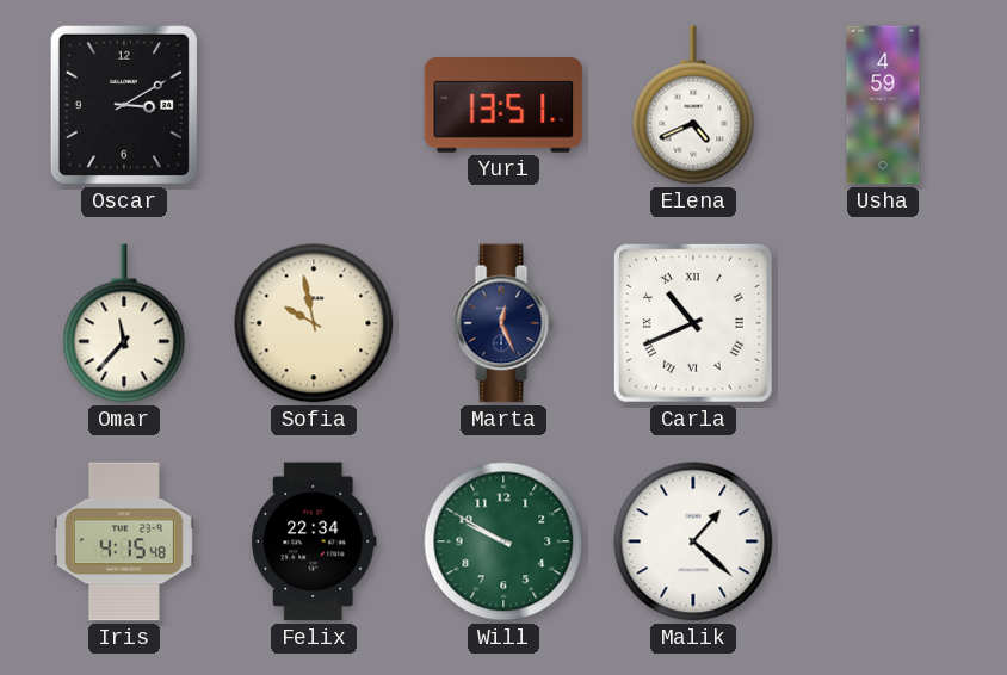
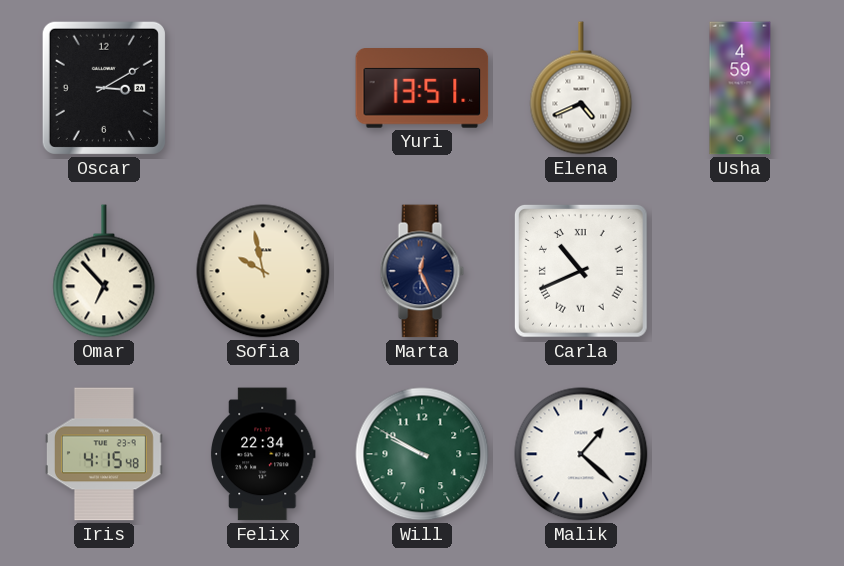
Omar: 11:37 -> 6:53
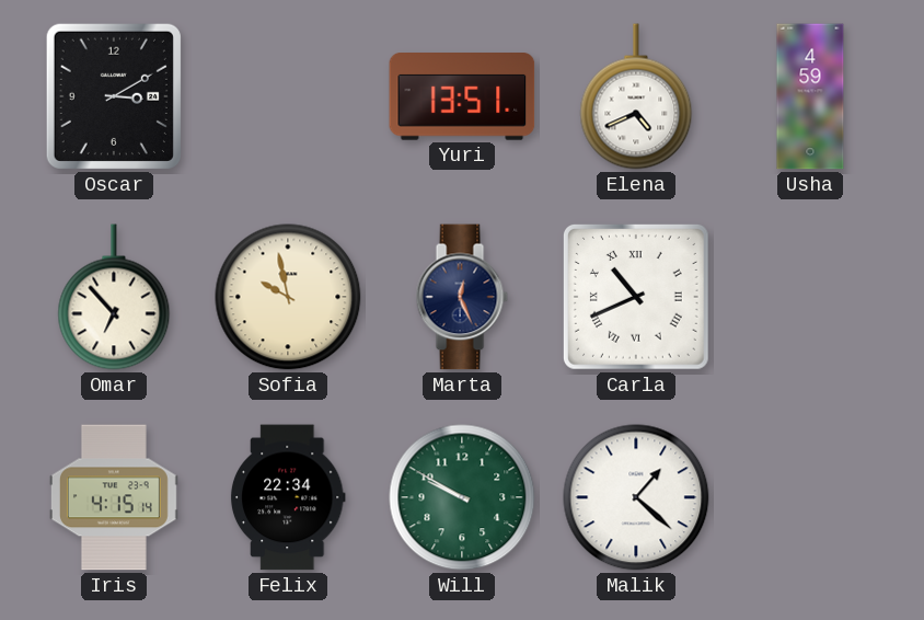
Iris: 4:15:48 -> 4:15:14
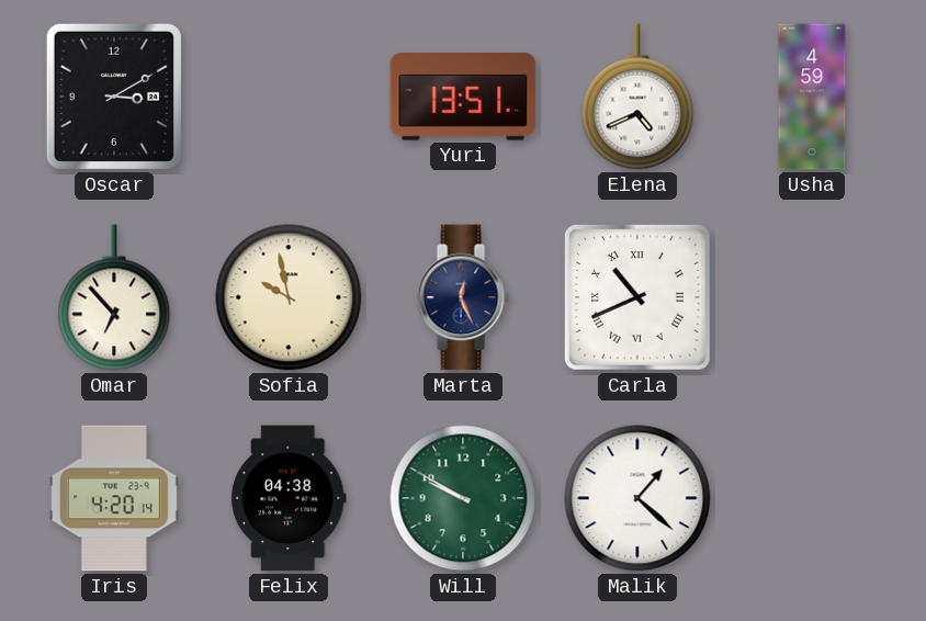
Iris: 4:15 -> 4:20
Felix: 22:34 -> 04:38
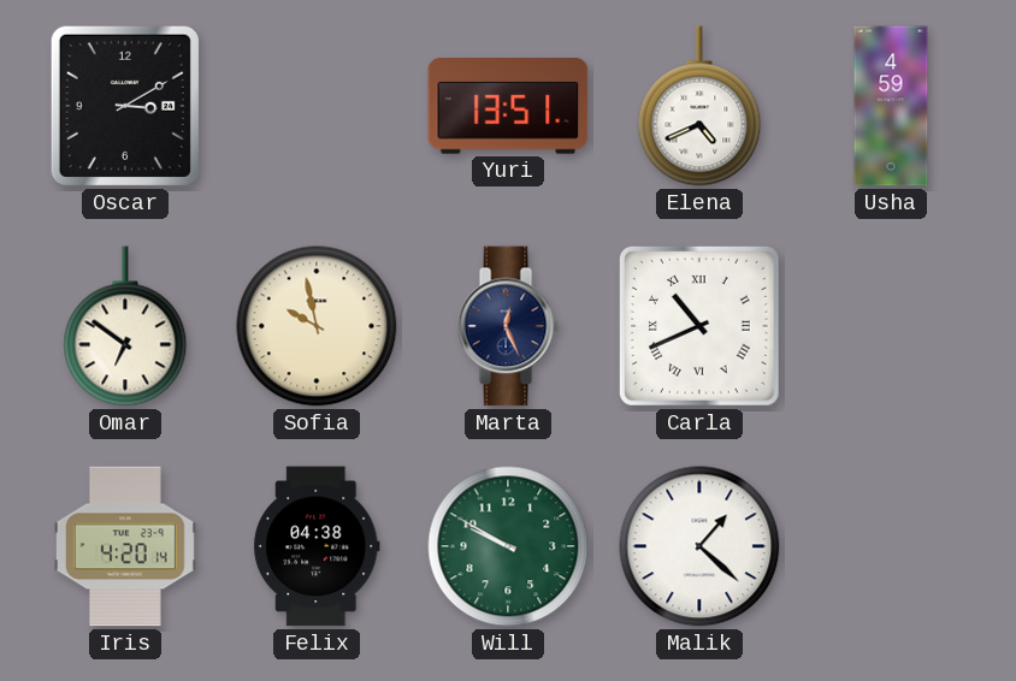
Omar: 6:53 -> 6:51
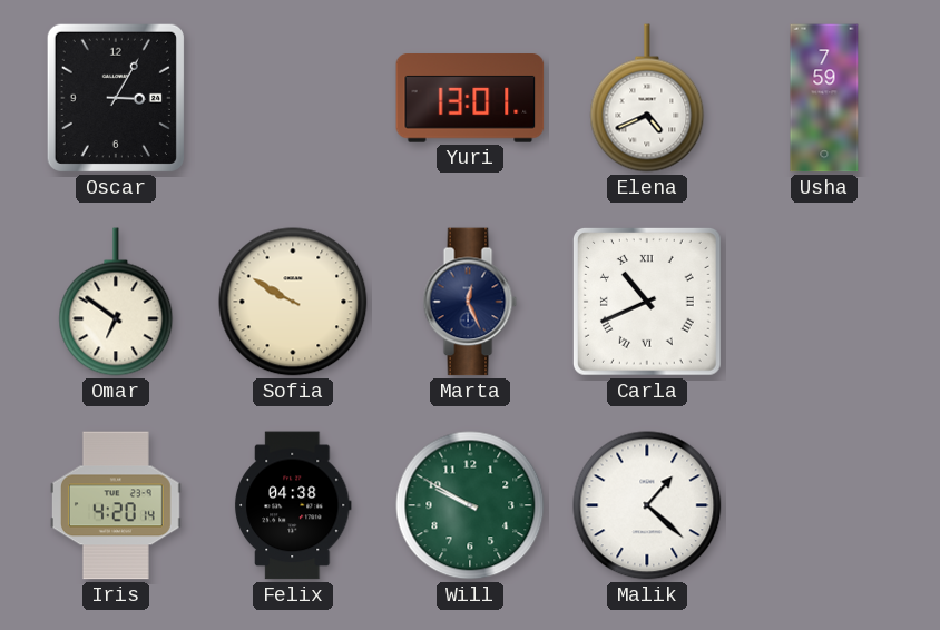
Oscar: 3:10 -> 3:05
Yuri: 13:51 -> 13:01
Usha: 4:59 -> 7:59
Sofia: 9:58 -> 9:50
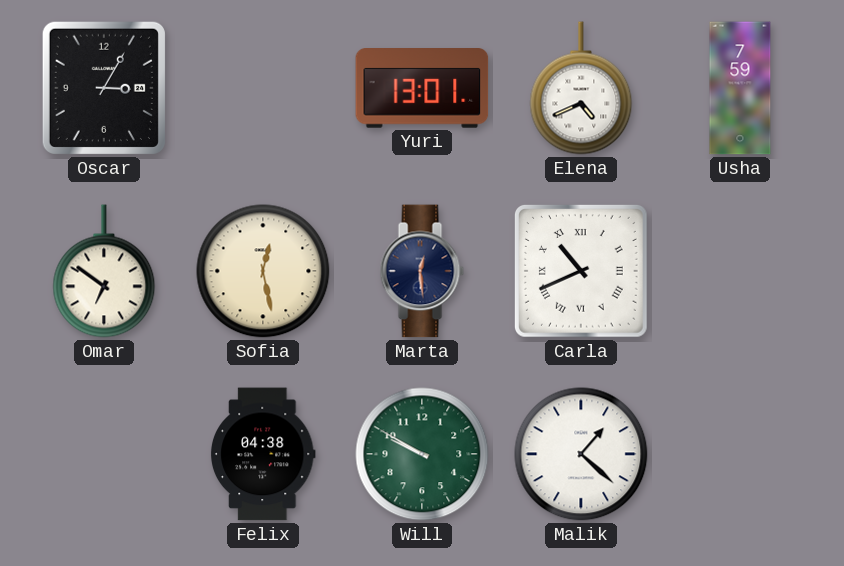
Sofia: 9:50 -> 12:28
Marta: 12:26 -> 12:29
Iris: 4:20 -> none
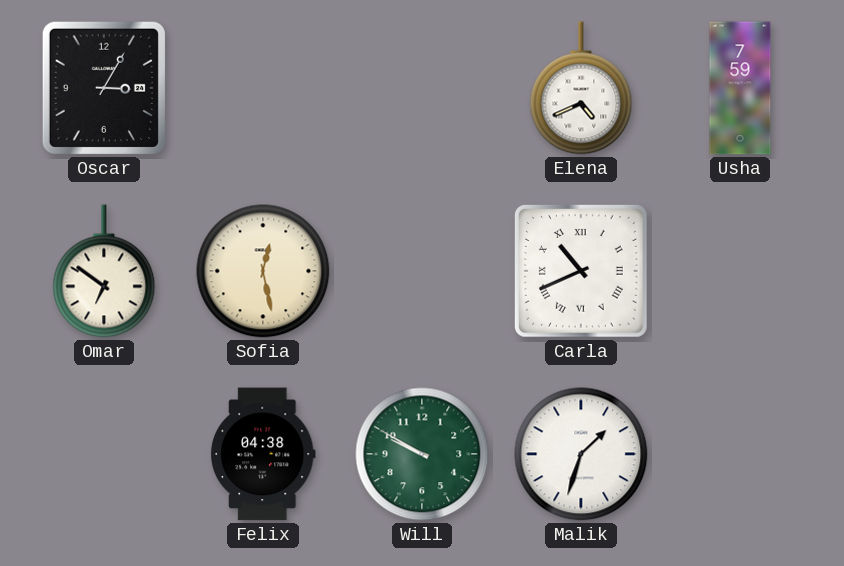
Yuri: 13:01 -> none
Marta: 12:29 -> none
Malik: 1:22 -> 1:33
